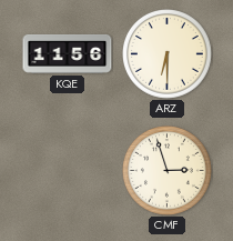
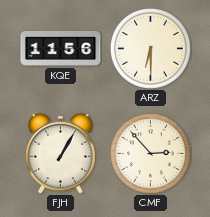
FJH: none -> 1:05
CMF: 2:57 -> 2:53
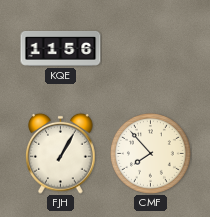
ARZ: 6:30 -> none
CMF: 2:53 -> 7:53
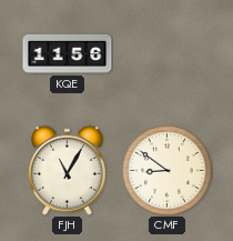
FJH: 1:05 -> 11:05
CMF: 7:53 -> 8:51
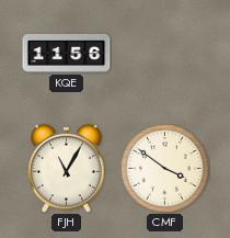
CMF: 8:51 -> 3:51
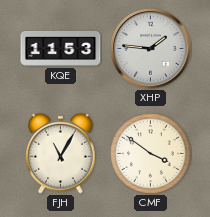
KQE: 11:56 -> 11:53
XHP: none -> 1:46
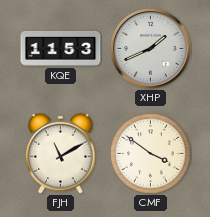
XHP: 1:46 -> 1:41
FJH: 11:05 -> 11:10
